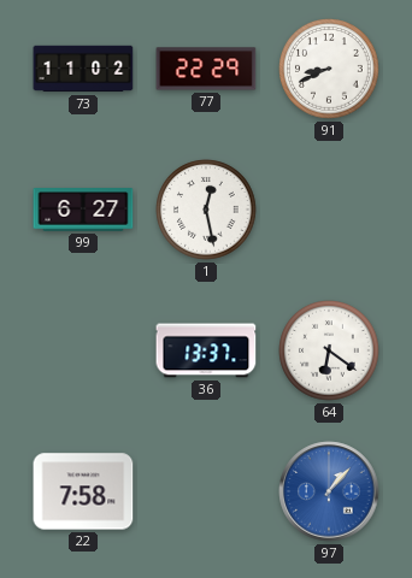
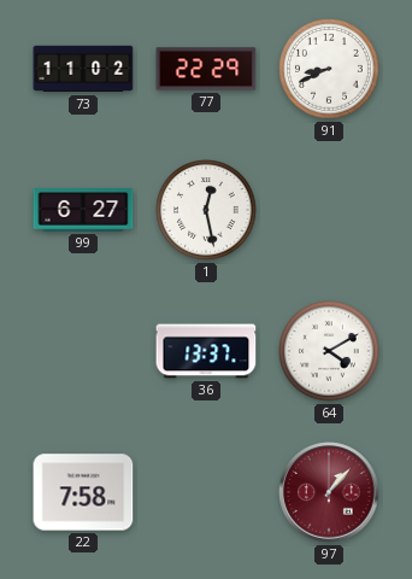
64: 6:21 -> 4:10
97 dial: blue -> burgundy
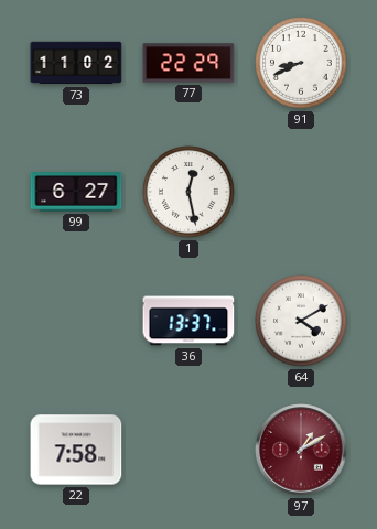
97: 1:07 -> 1:10
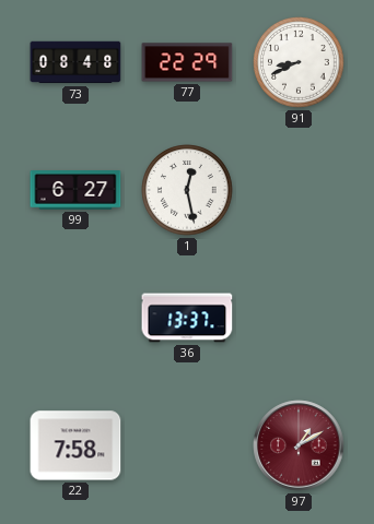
73: 11:02 -> 08:48
64: 4:10 -> none
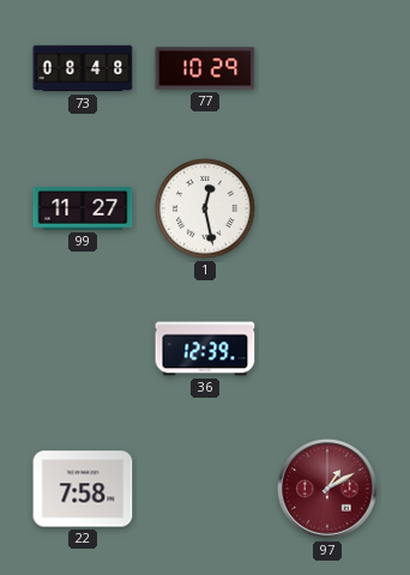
77: 22:29 -> 10:29
91: 8:41 -> none
99: 6:27 -> 11:27
36: 13:37 -> 12:39
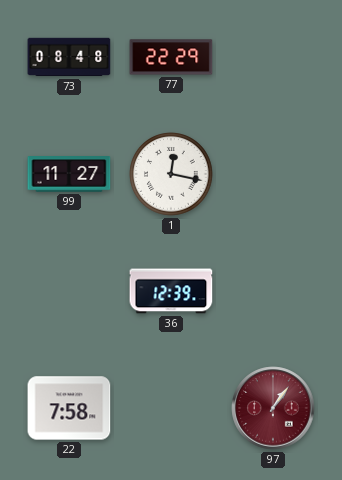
77: 10:29 -> 22:29
1: 12:28 -> 12:17
97: 1:10 -> 1:06
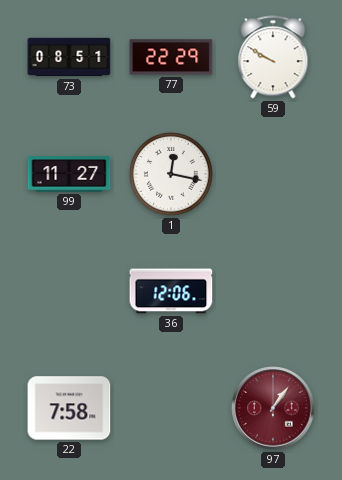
73: 08:48 -> 08:51
59: none -> 9:50
36: 12:39 -> 12:06
